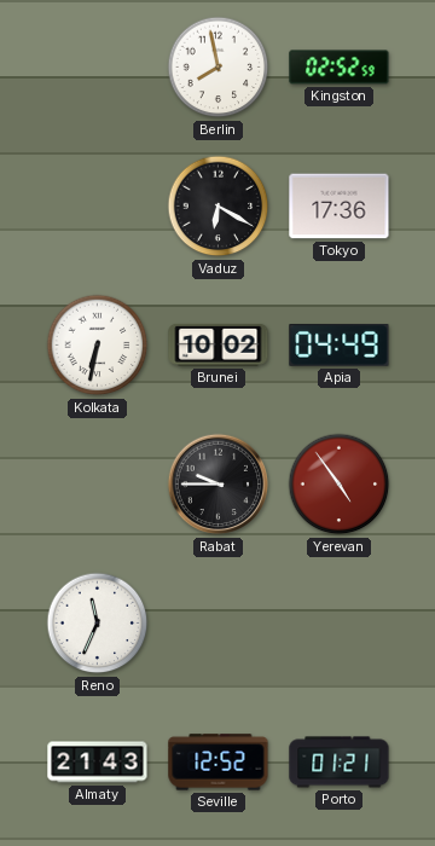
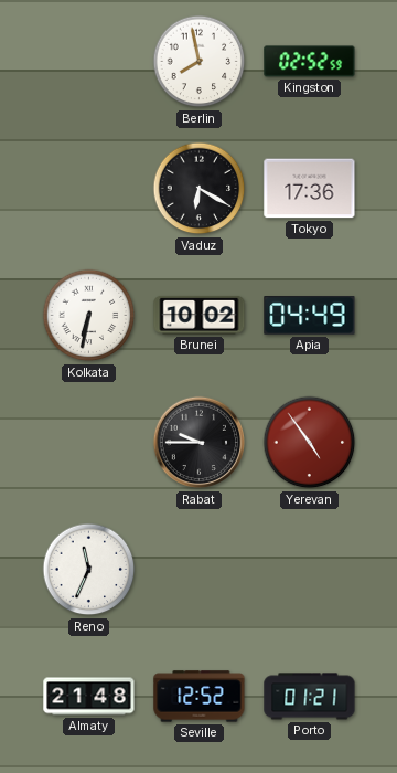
Almaty: 21:43 -> 21:48
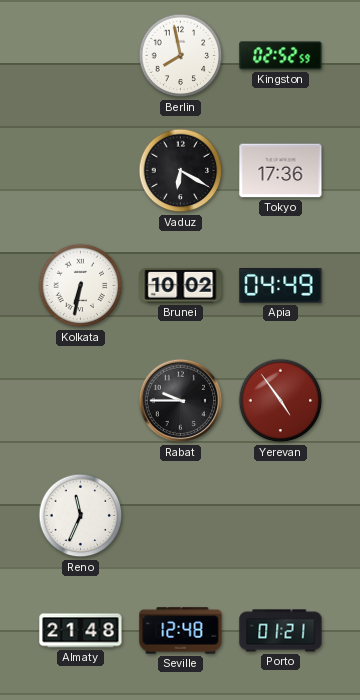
Seville: 12:52 -> 12:48
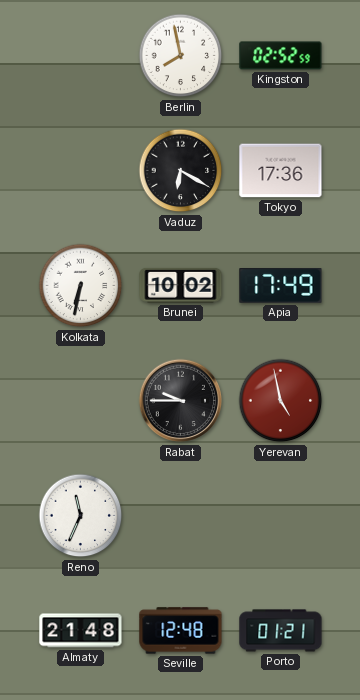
Apia: 04:49 -> 17:49
Yerevan: 4:54 -> 4:58
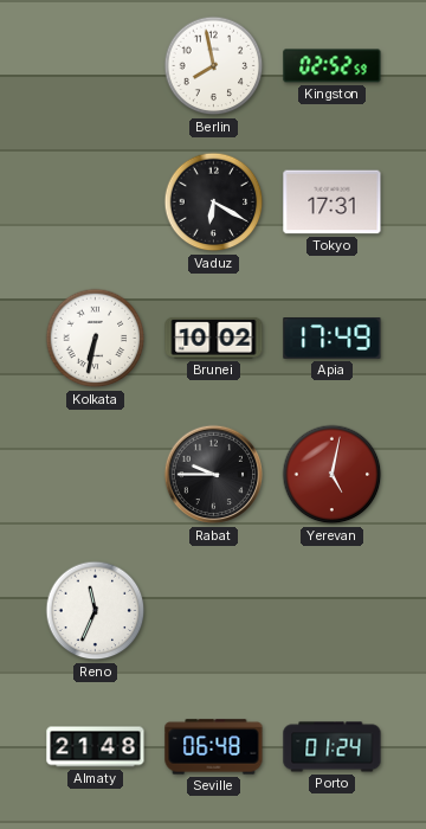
Tokyo: 17:36 -> 17:31
Yerevan: 4:58 -> 5:02
Seville: 12:48 -> 06:48
Porto: 01:21 -> 01:24
